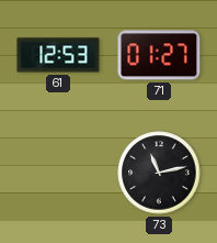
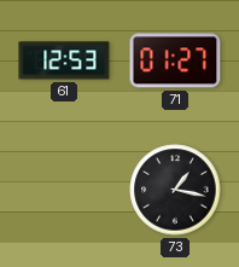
73: 11:13 -> 1:17
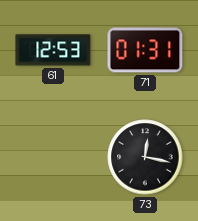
71: 01:27 -> 01:31
73: 1:17 -> 12:17
